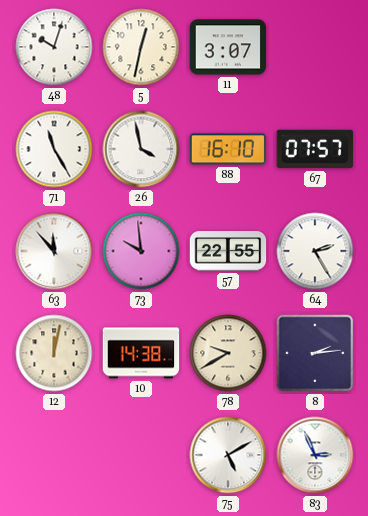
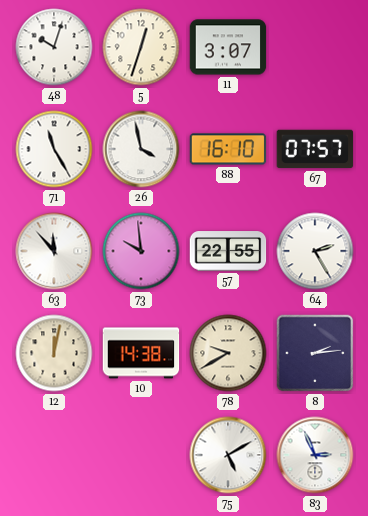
5: 12:32 -> 12:33
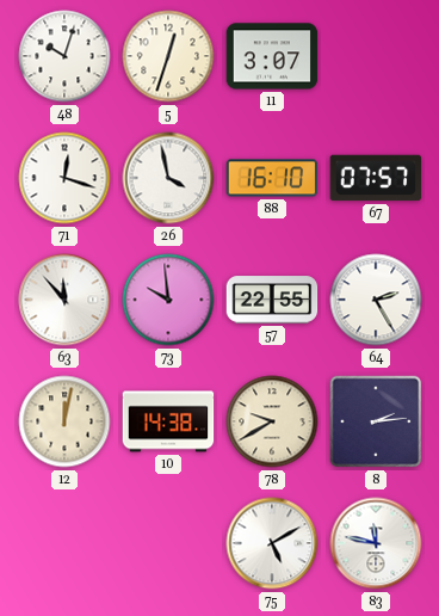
71: 11:25 -> 12:18
83: 2:56 -> 11:47
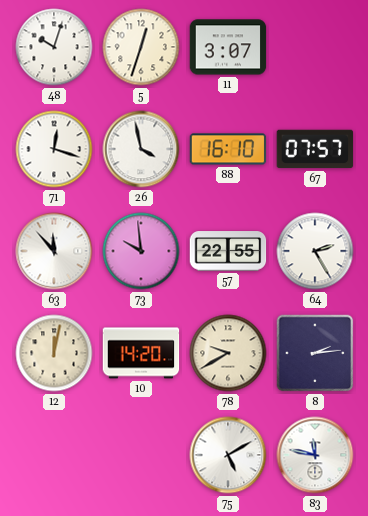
10: 14:38 -> 14:20
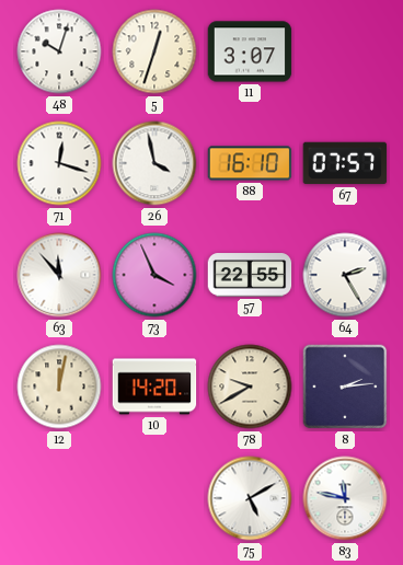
73: 9:59 -> 3:56
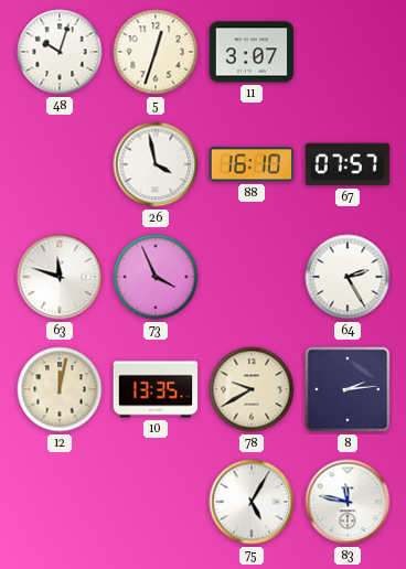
71: 12:18 -> none
63: 11:53 -> 11:48
57: 22:55 -> none
10: 14:20 -> 13:35
75: 5:10 -> 5:05
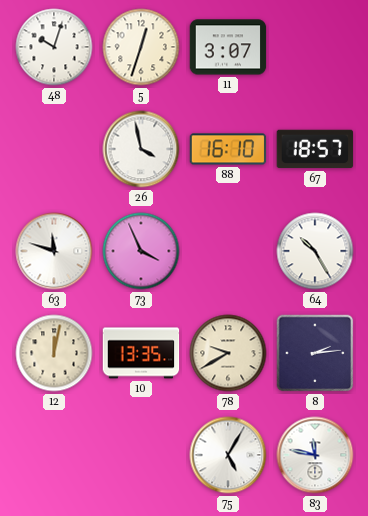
67: 07:57 -> 18:57
64: 2:25 -> 10:25
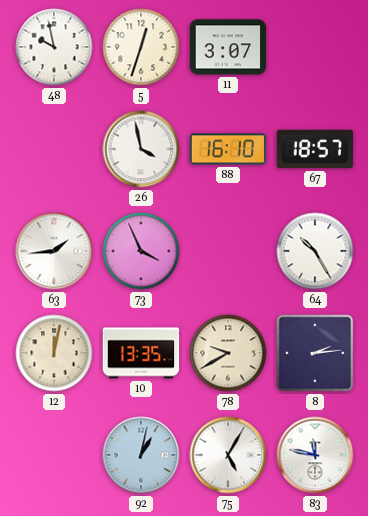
48: 10:03 -> 9:58
63: 11:48 -> 1:44
92: none -> 1:02
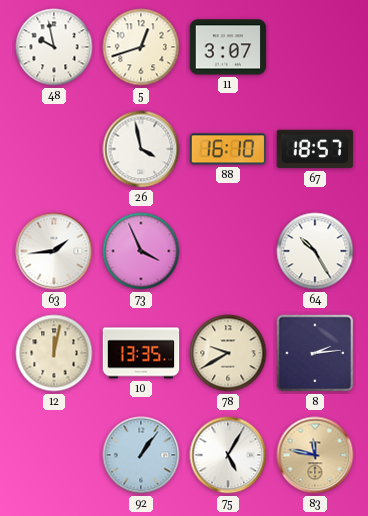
5: 12:33 -> 12:42
92: 1:02 -> 1:06
83 dial: white -> champagne
